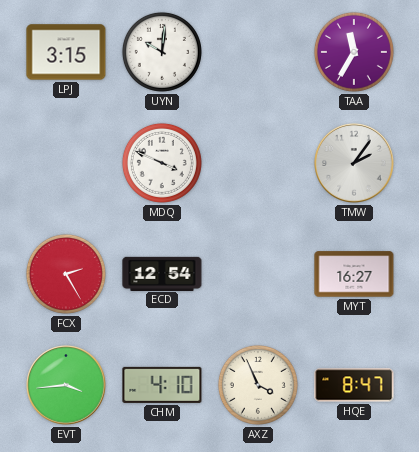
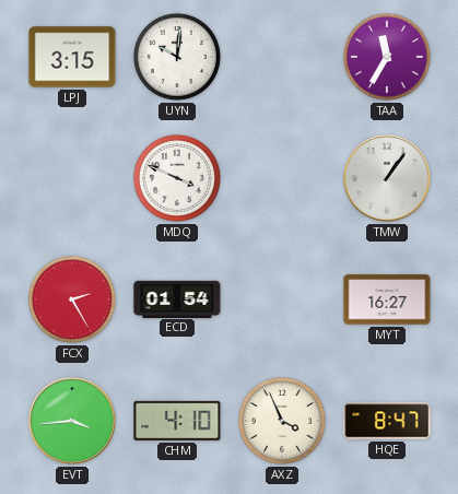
TMW: 2:06 -> 1:06
ECD: 12:54 -> 01:54
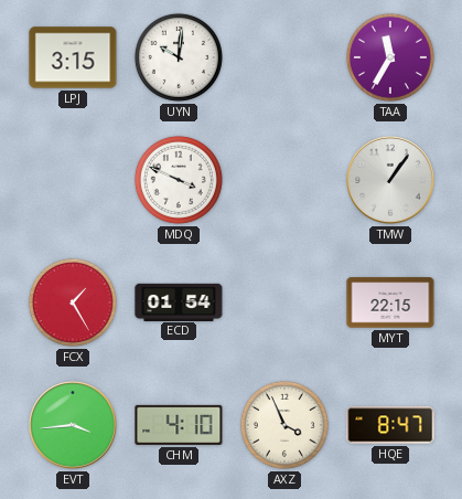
FCX: 2:25 -> 1:25
MYT: 16:27 -> 22:15
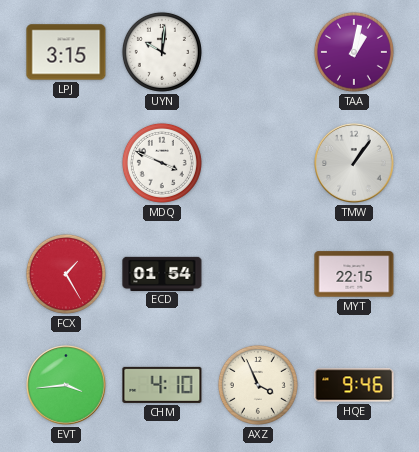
TAA: 11:35 -> 1:02
HQE: 8:47 -> 9:46
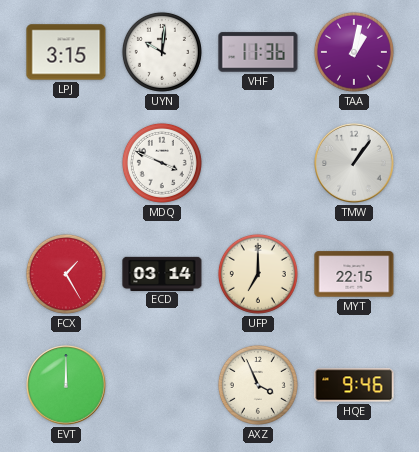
VHF: none -> 11:36
ECD: 01:54 -> 03:14
UFP: none -> 7:00
EVT: 3:44 -> 12:00
CHM: 4:10 -> none
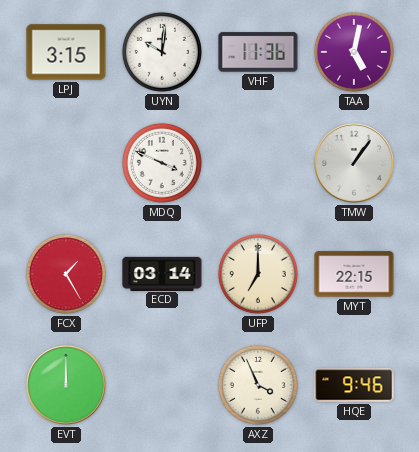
TAA: 1:02 -> 5:02
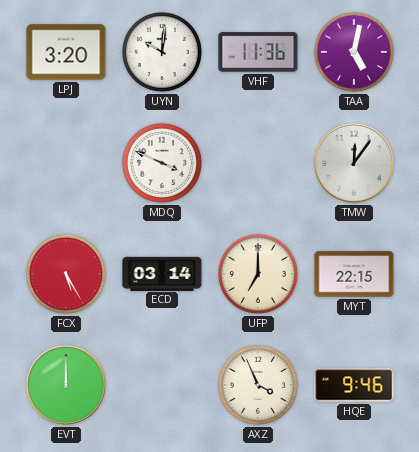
LPJ: 3:15 -> 3:20
TMW: 1:06 -> 12:06
FCX: 1:25 -> 5:25
